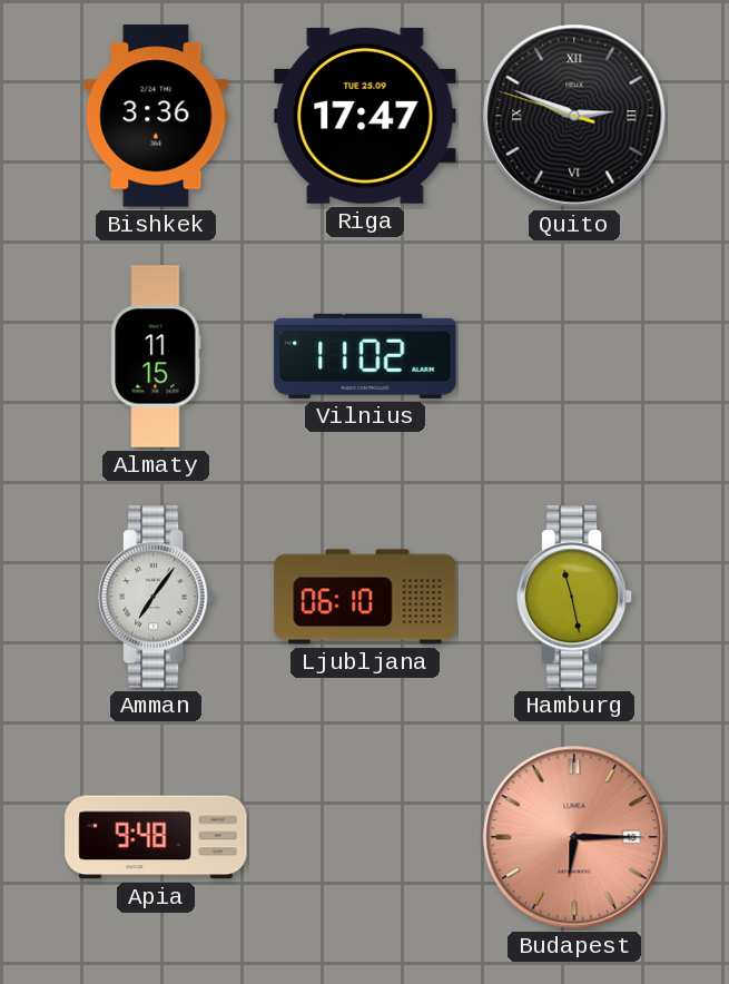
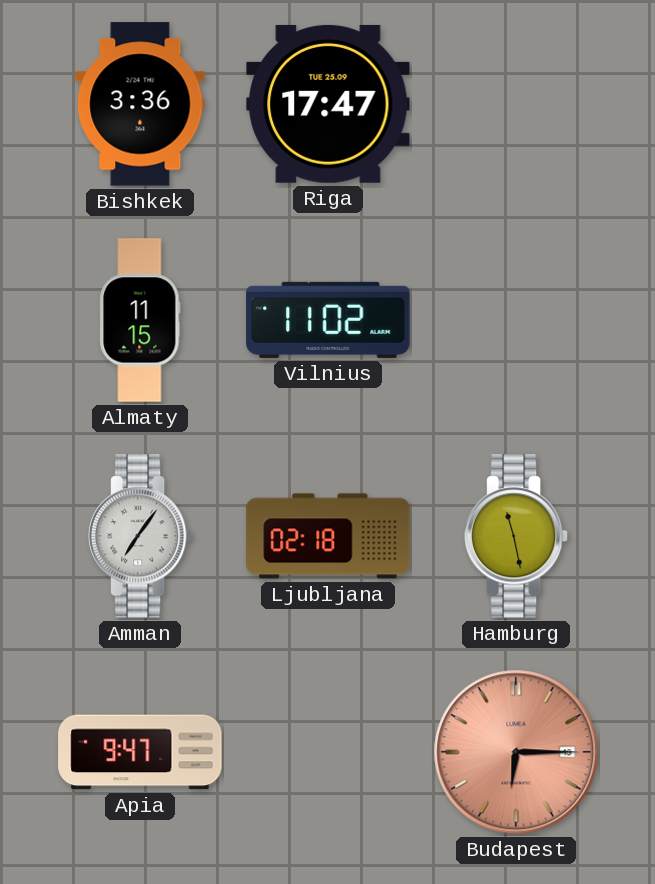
Quito: 2:48 -> none
Ljubljana: 06:10 -> 02:18
Apia: 9:48 -> 9:47
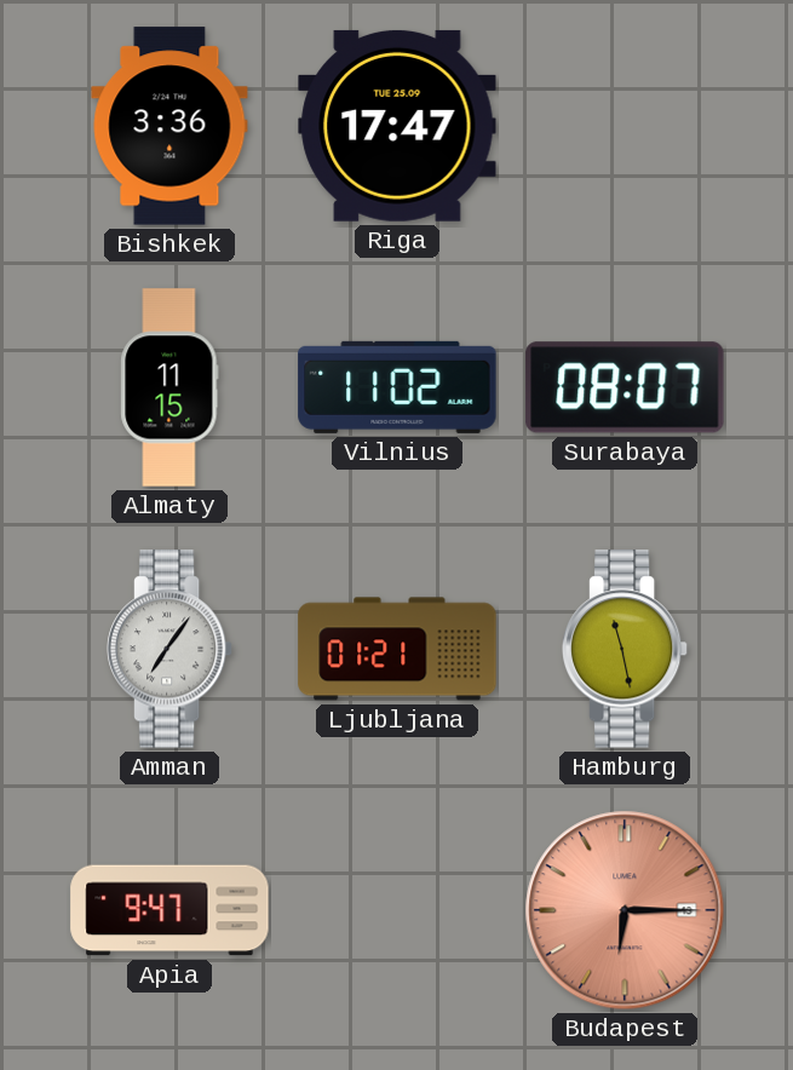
Surabaya: none -> 08:07
Ljubljana: 02:18 -> 01:21
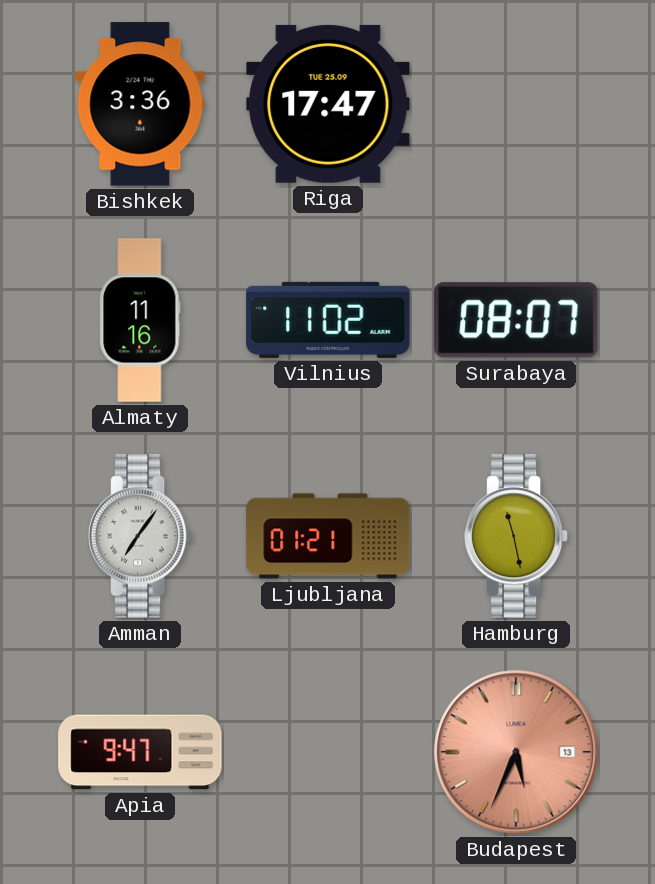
Almaty: 11:15 -> 11:16
Budapest: 6:15 -> 5:34
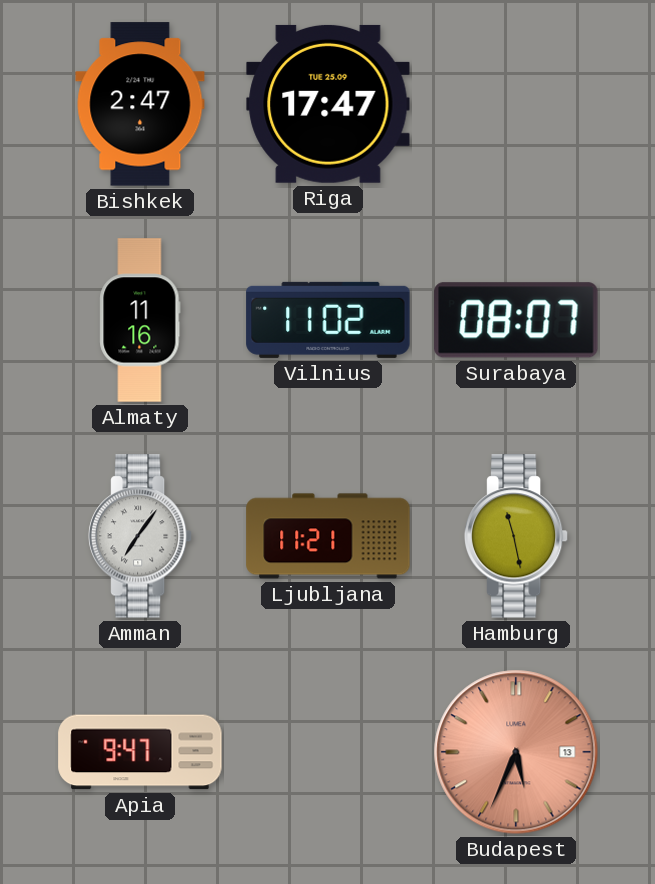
Bishkek: 3:36 -> 2:47
Ljubljana: 01:21 -> 11:21
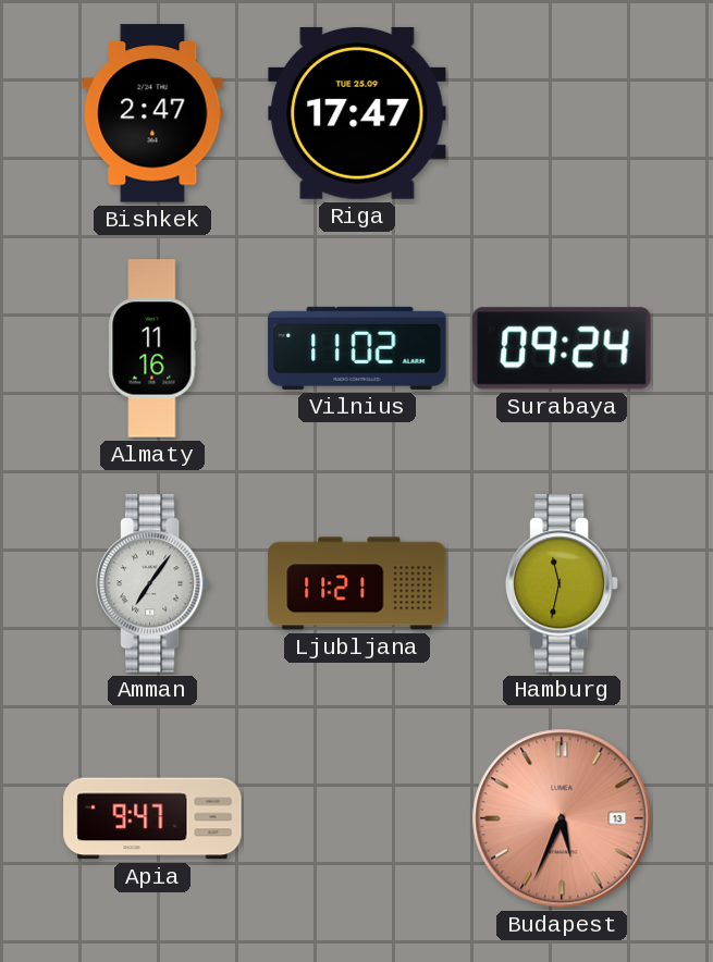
Surabaya: 08:07 -> 09:24
Hamburg: 11:28 -> 11:32
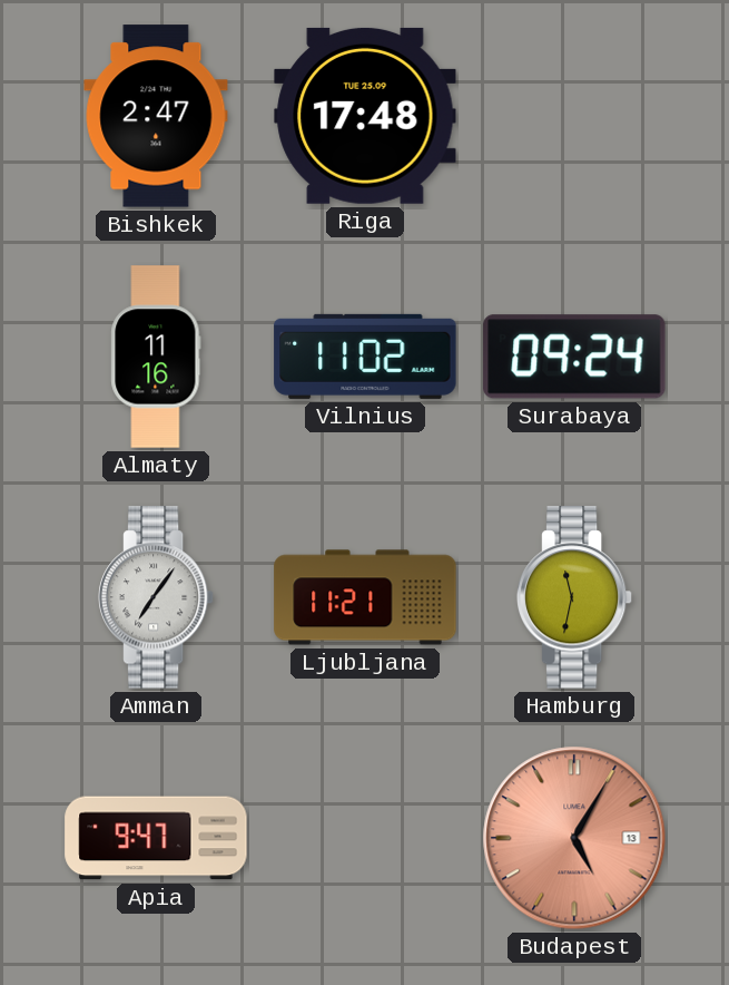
Riga: 17:47 -> 17:48
Budapest: 5:34 -> 5:05
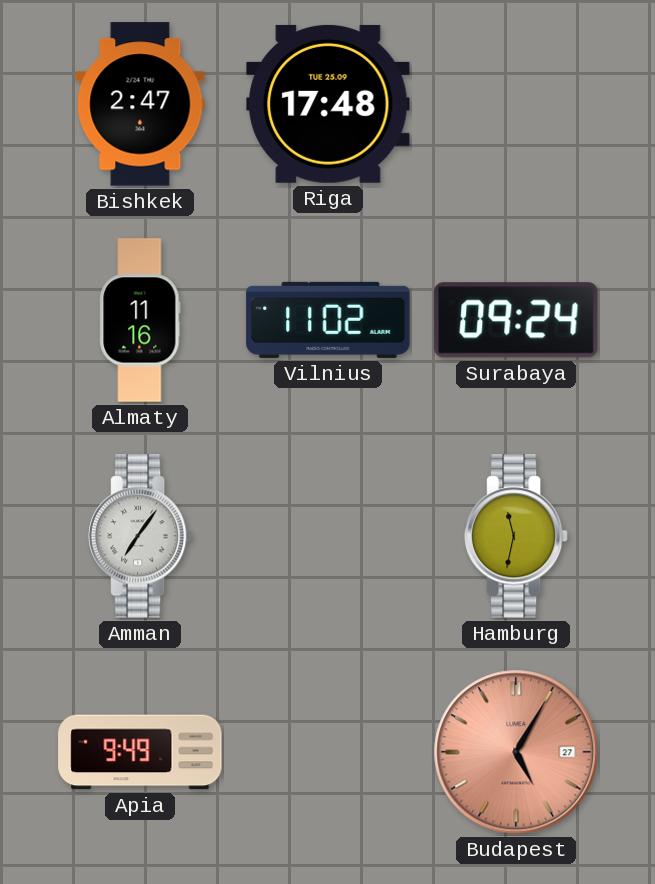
Ljubljana: 11:21 -> none
Apia: 9:47 -> 9:49
Budapest date: 13 -> 27
